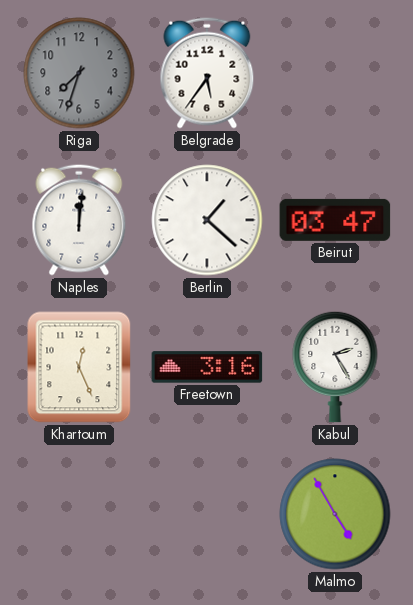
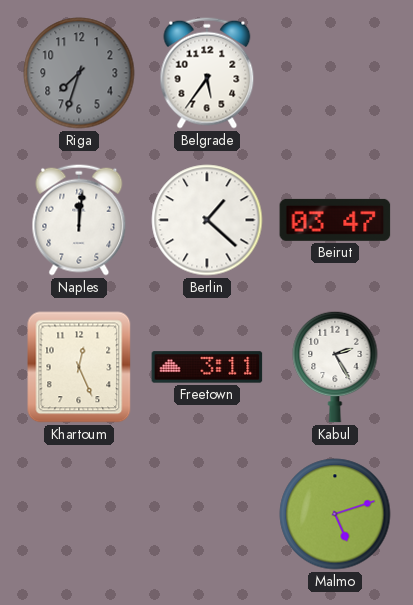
Freetown: 3:16 -> 3:11
Malmo: 4:55 -> 5:12
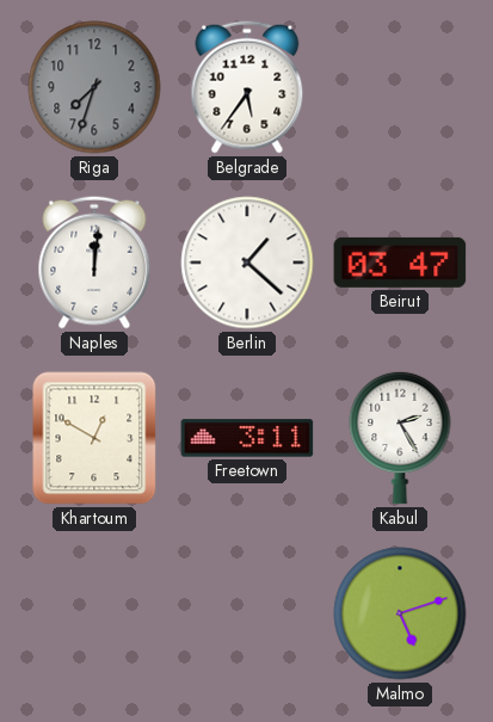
Khartoum: 12:26 -> 12:50
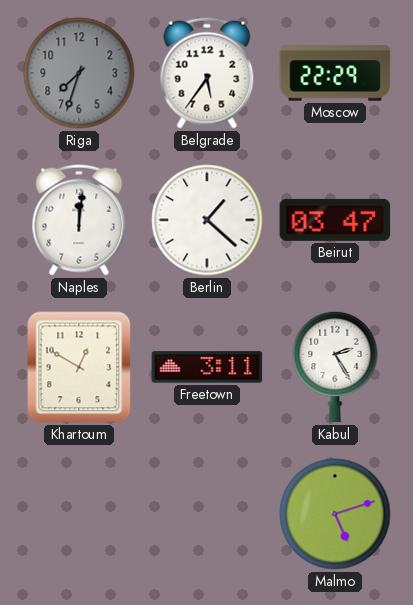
Moscow: none -> 22:29
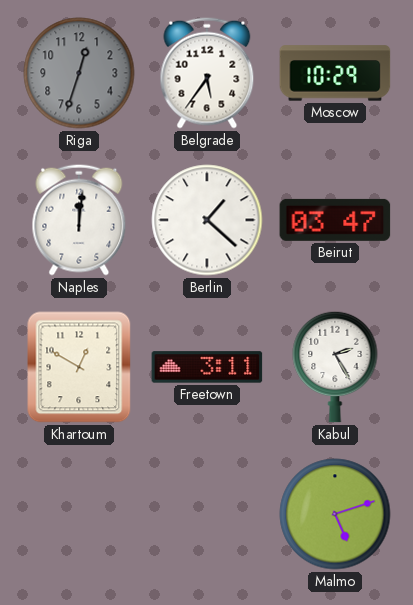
Riga: 7:33 -> 12:33
Moscow: 22:29 -> 10:29
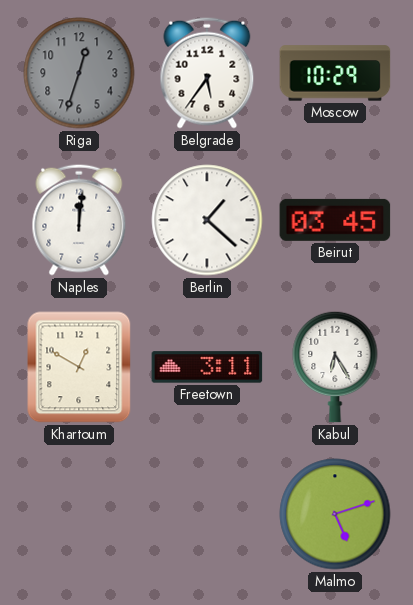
Beirut: 03:47 -> 03:45
Kabul: 2:25 -> 6:25
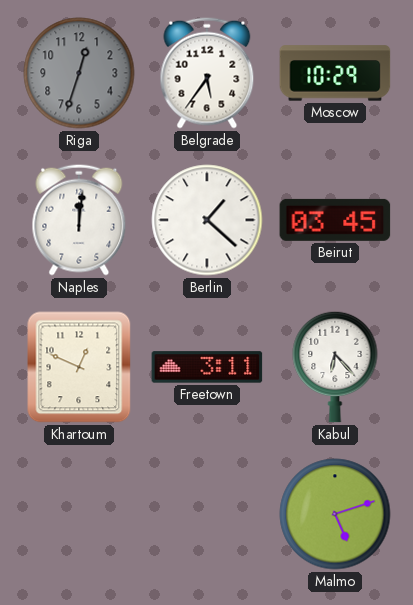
Khartoum: 12:50 -> 12:49
Kabul: 6:25 -> 6:23
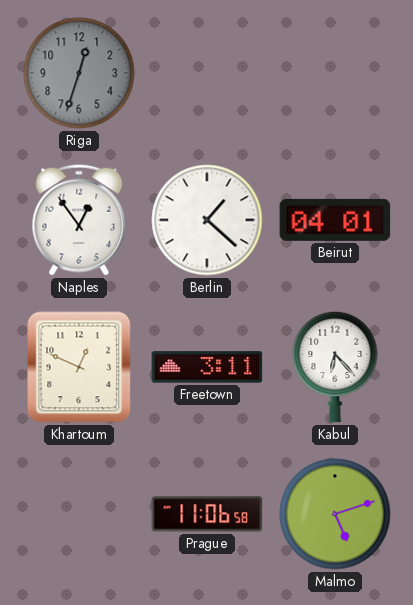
Belgrade: 5:36 -> none
Moscow: 10:29 -> none
Naples: 12:01 -> 12:54
Beirut: 03:45 -> 04:01
Prague: none -> 11:06
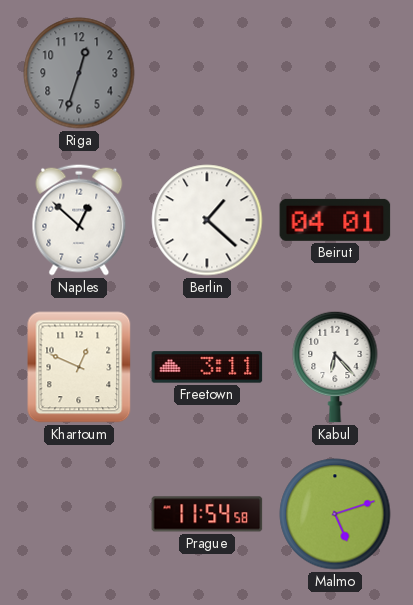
Naples: 12:54 -> 12:52
Prague: 11:06 -> 11:54
